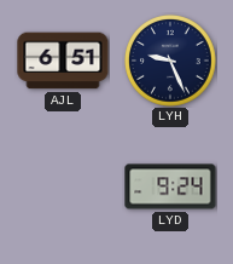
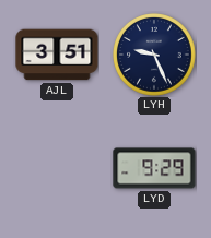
AJL: 6:51 -> 3:51
LYD: 9:24 -> 9:29
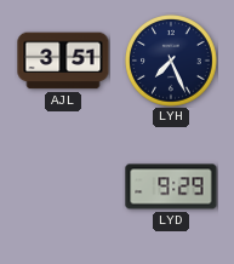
LYH: 9:26 -> 7:26
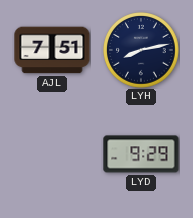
AJL: 3:51 -> 7:51
LYH: 7:26 -> 8:13
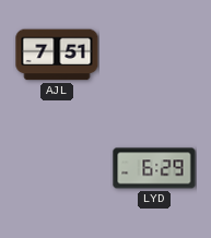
LYH: 8:13 -> none
LYD: 9:29 -> 6:29
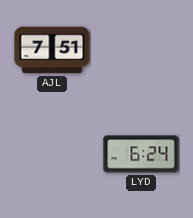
LYD: 6:29 -> 6:24
